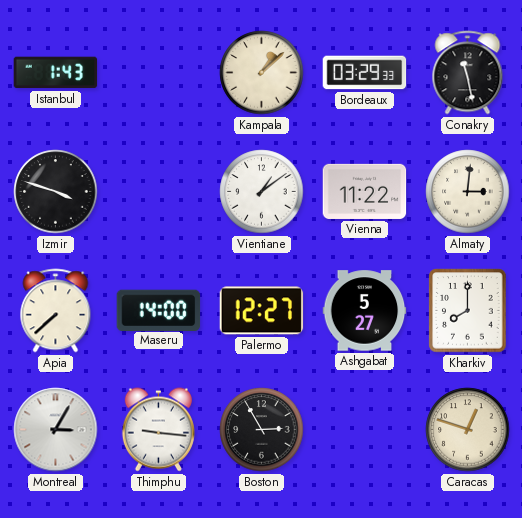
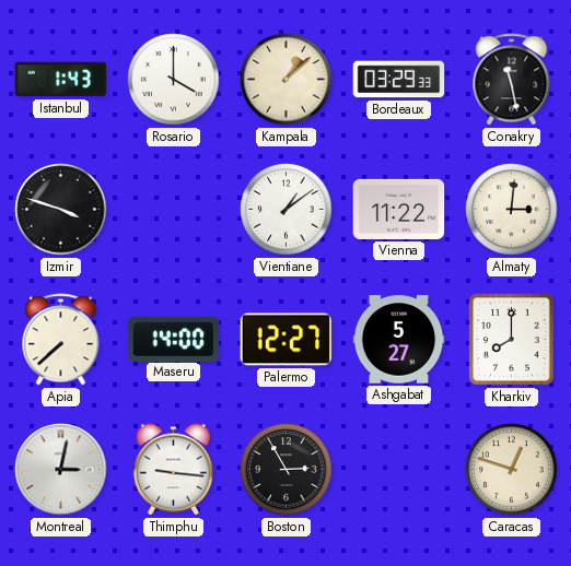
Rosario: none -> 4:00
Montreal: 3:05 -> 3:02
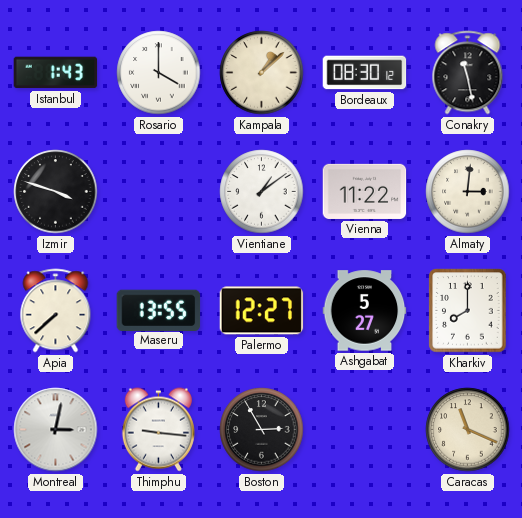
Bordeaux: 03:29 -> 08:30
Maseru: 14:00 -> 13:55
Caracas: 12:48 -> 11:19
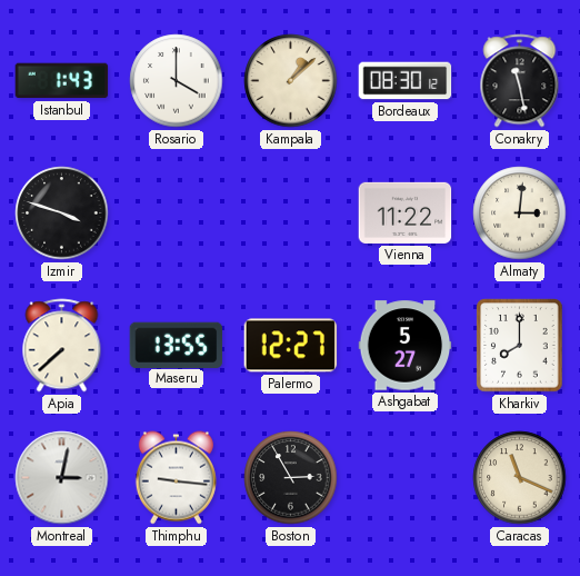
Vientiane: 1:09 -> none
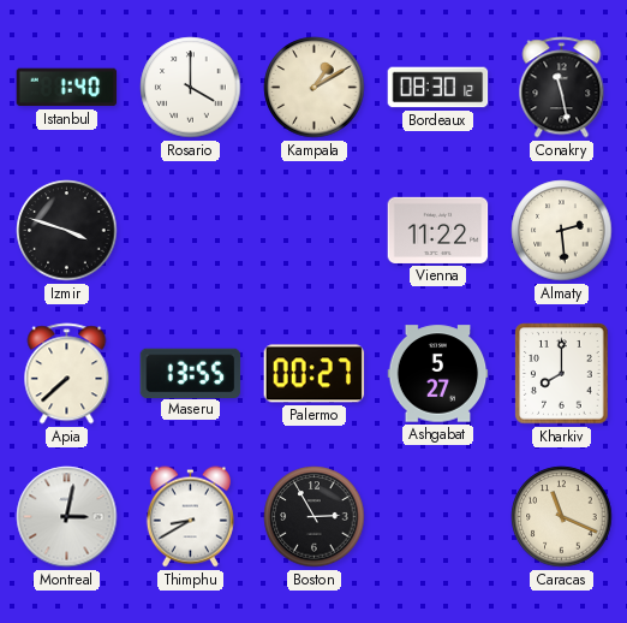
Istanbul: 1:43 -> 1:40
Kampala: 1:08 -> 1:10
Almaty: 3:01 -> 2:29
Palermo: 12:27 -> 00:27
Thimphu: 9:16 -> 8:40
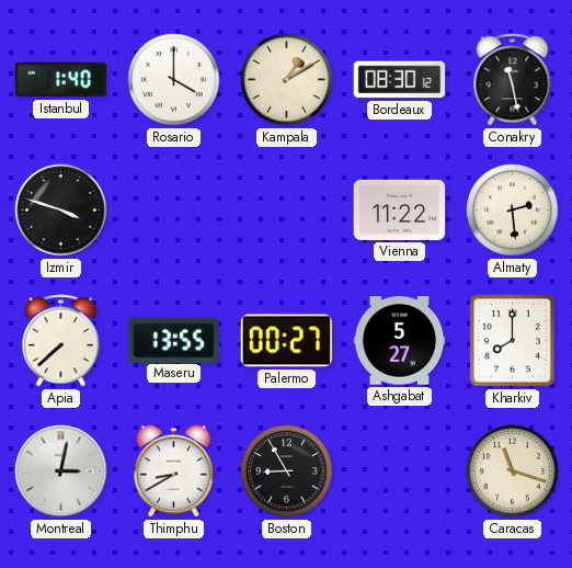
Boston: 2:55 -> 8:55
Caracas: 11:19 -> 11:18
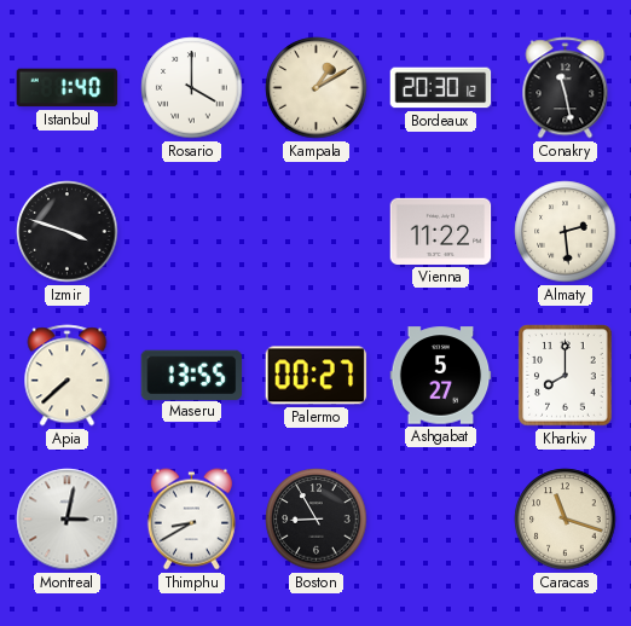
Bordeaux: 08:30 -> 20:30
